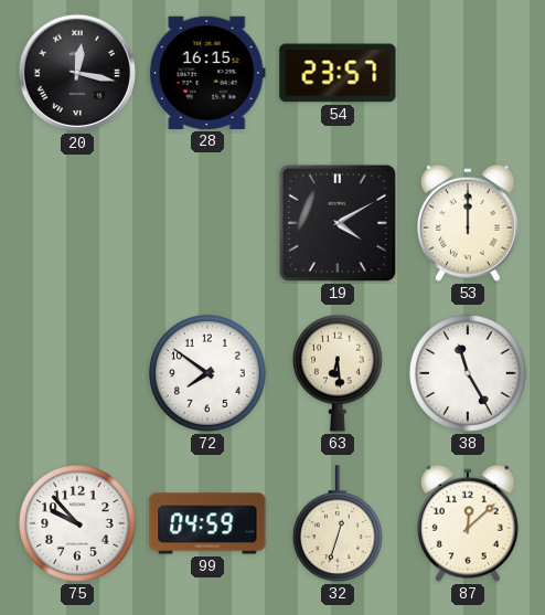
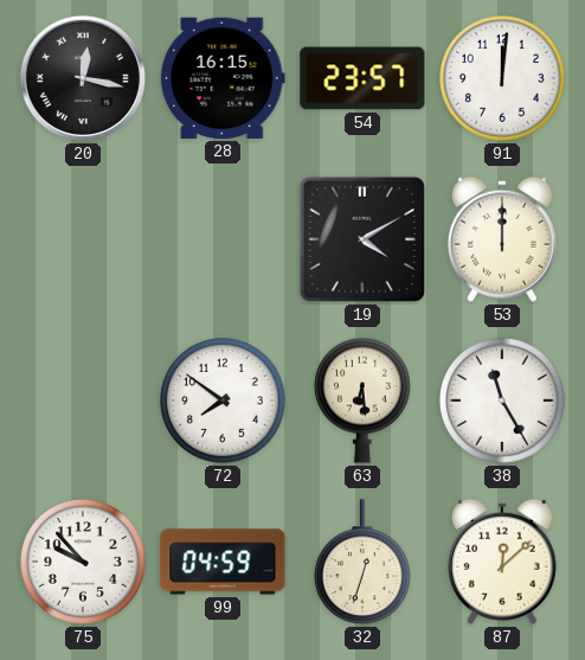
91: none -> 12:01
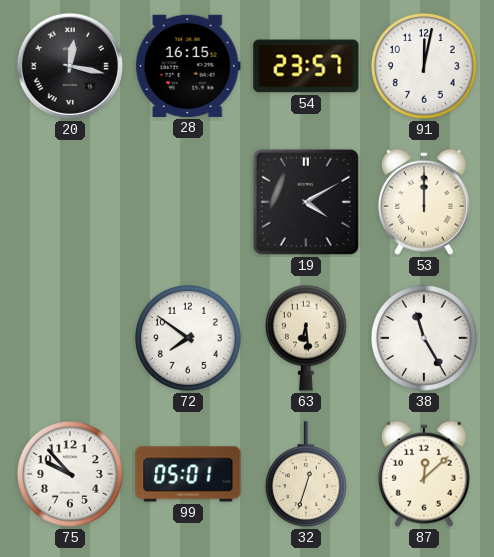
91: 12:01 -> 12:02
99: 04:59 -> 05:01
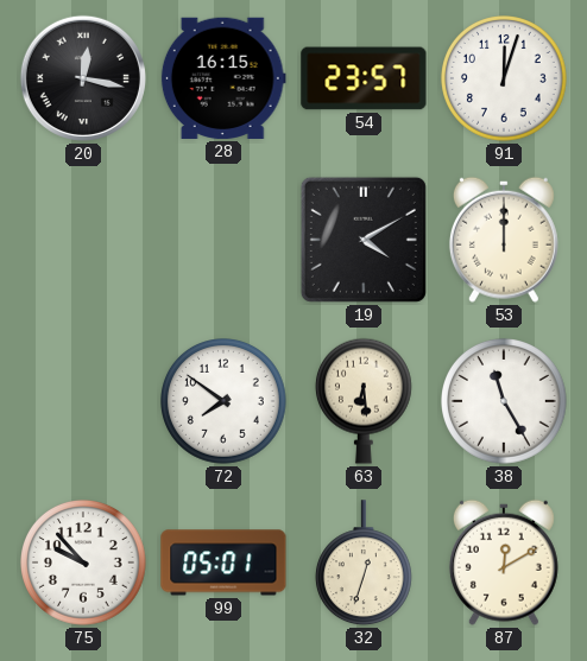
91: 12:02 -> 12:03
87: 12:08 -> 12:10
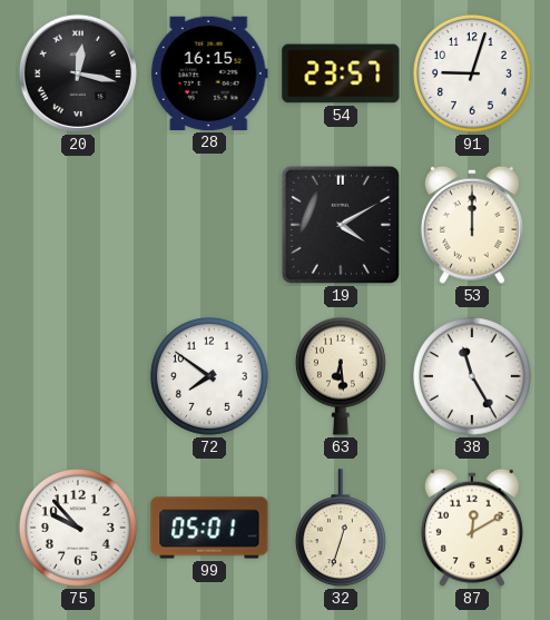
91: 12:03 -> 9:03
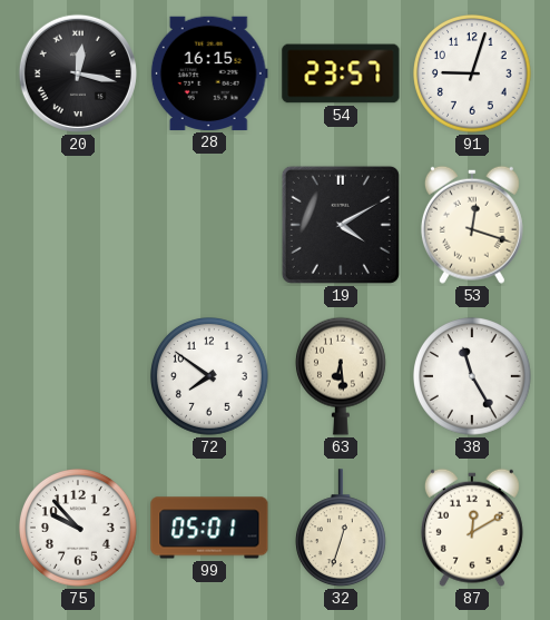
53: 12:00 -> 12:18
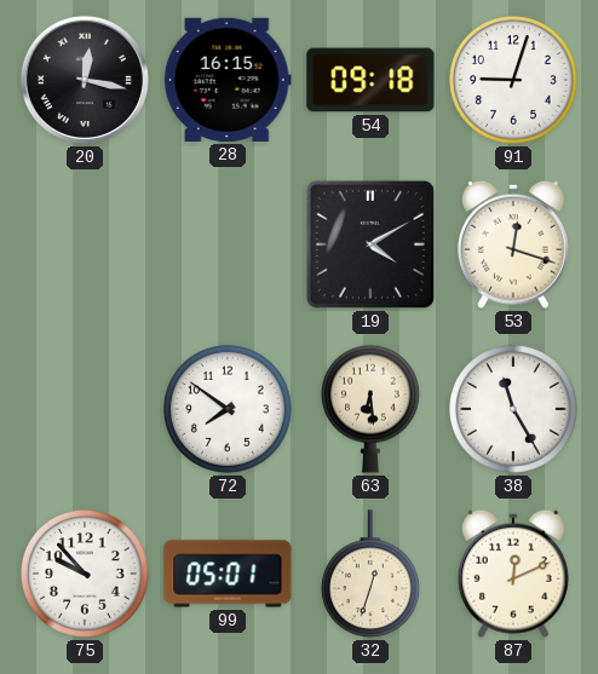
54: 23:57 -> 09:18
87: 12:10 -> 12:11
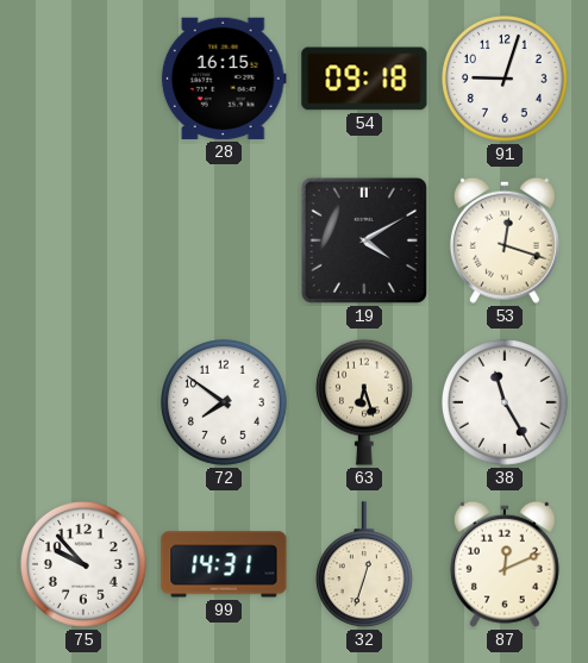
20: 12:17 -> none
63: 6:29 -> 6:27
99: 05:01 -> 14:31
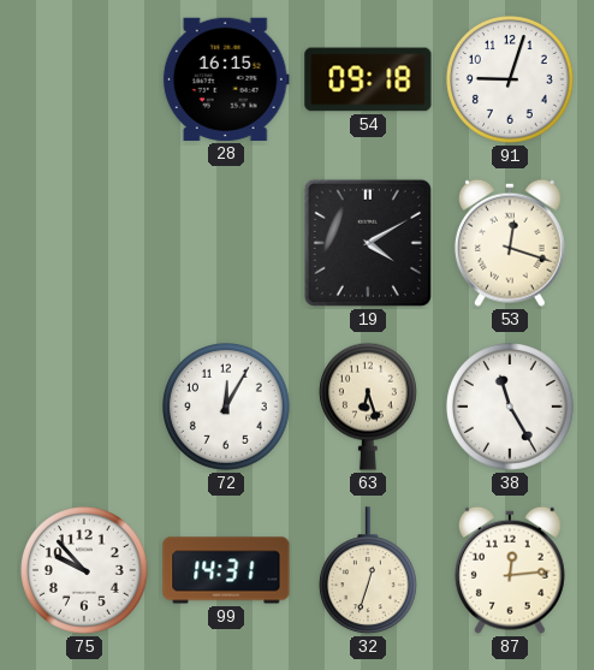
72: 7:51 -> 12:05
87: 12:11 -> 12:14
